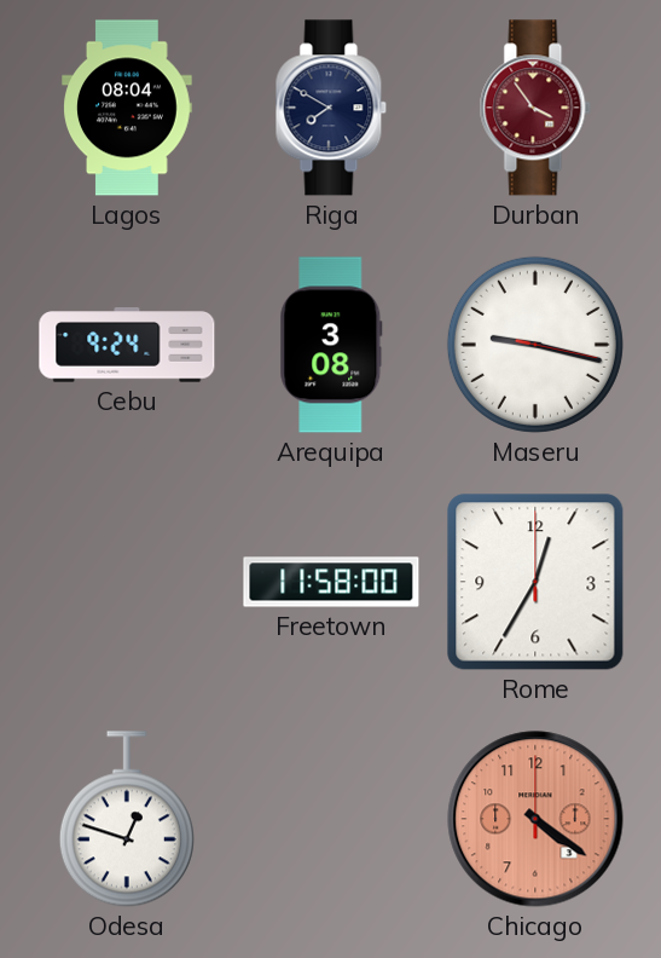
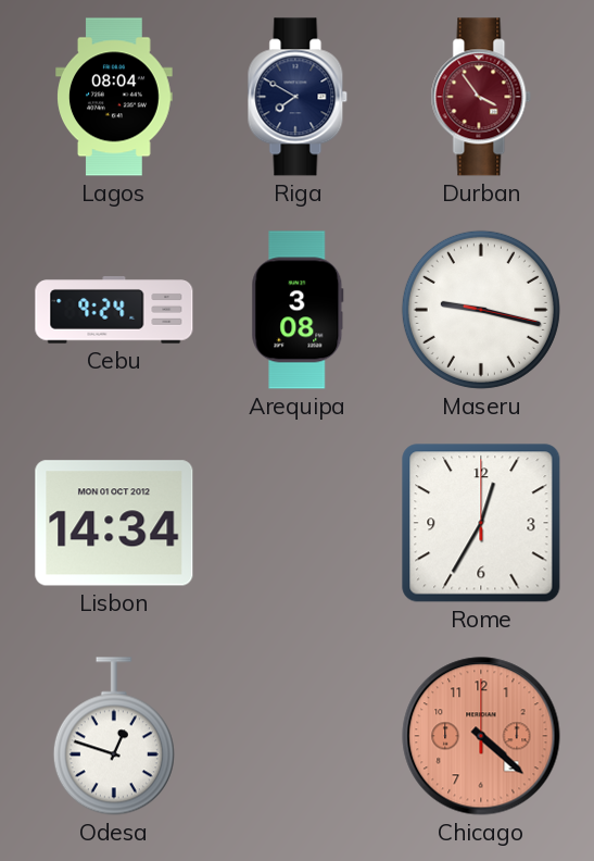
Lisbon: none -> 14:34
Freetown: 11:58 -> none
Chicago: 4:21 -> 4:22
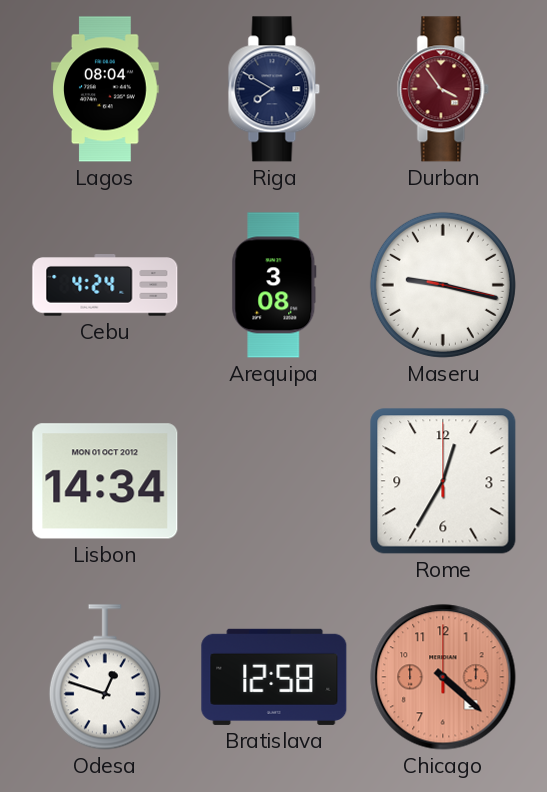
Cebu: 9:24 -> 4:24
Bratislava: none -> 12:58
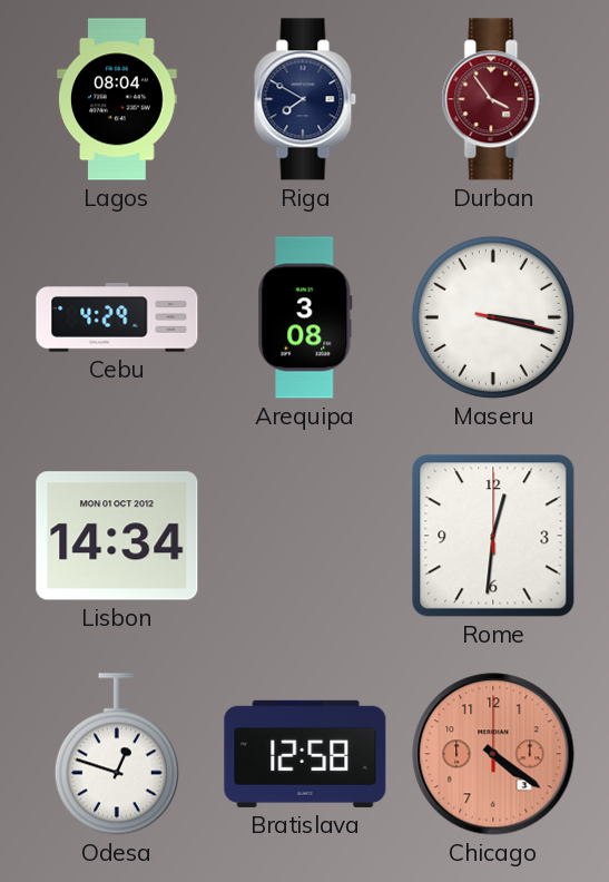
Cebu: 4:24 -> 4:29
Maseru: 9:17 -> 3:17
Rome: 12:35 -> 12:31
Chicago: 4:22 -> 4:21
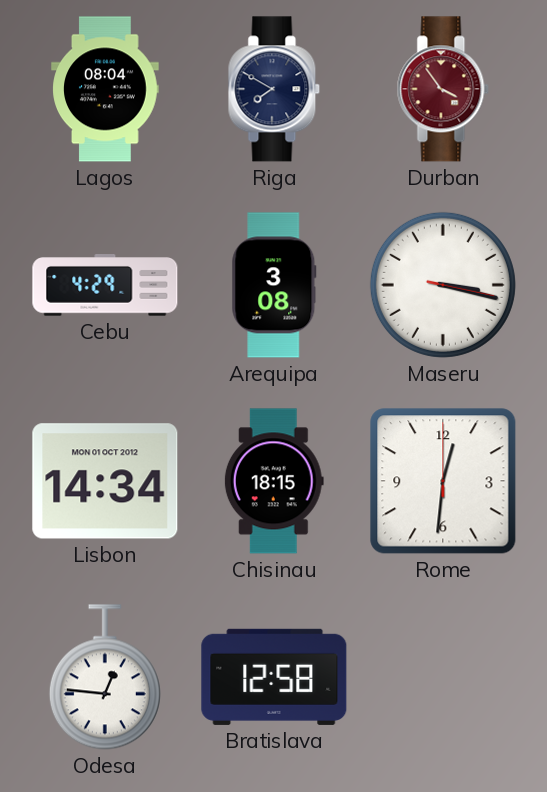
Chisinau: none -> 18:15
Odesa: 12:48 -> 12:46
Chicago: 4:21 -> none
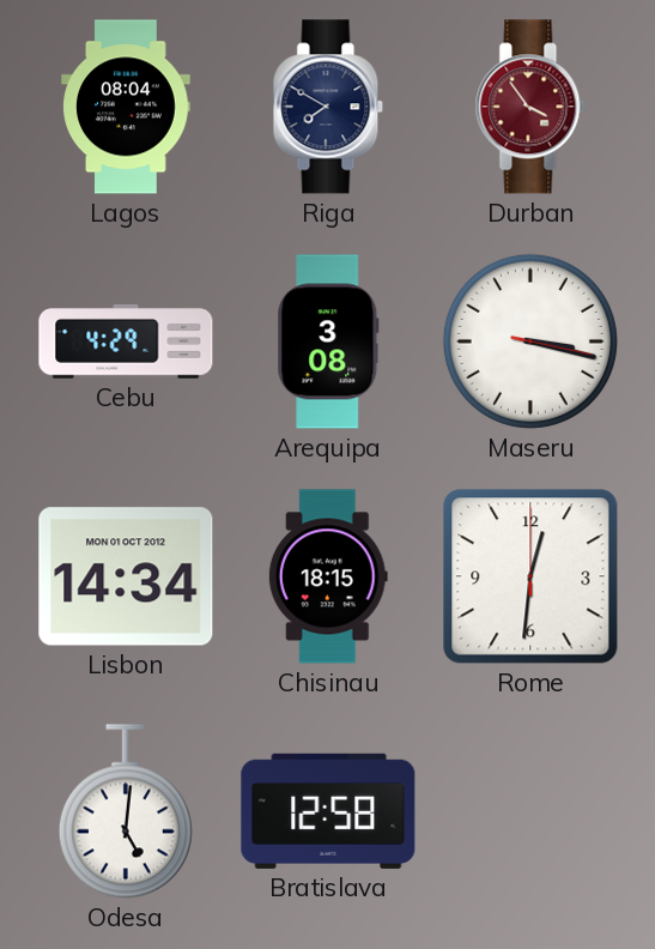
Odesa: 12:46 -> 5:01
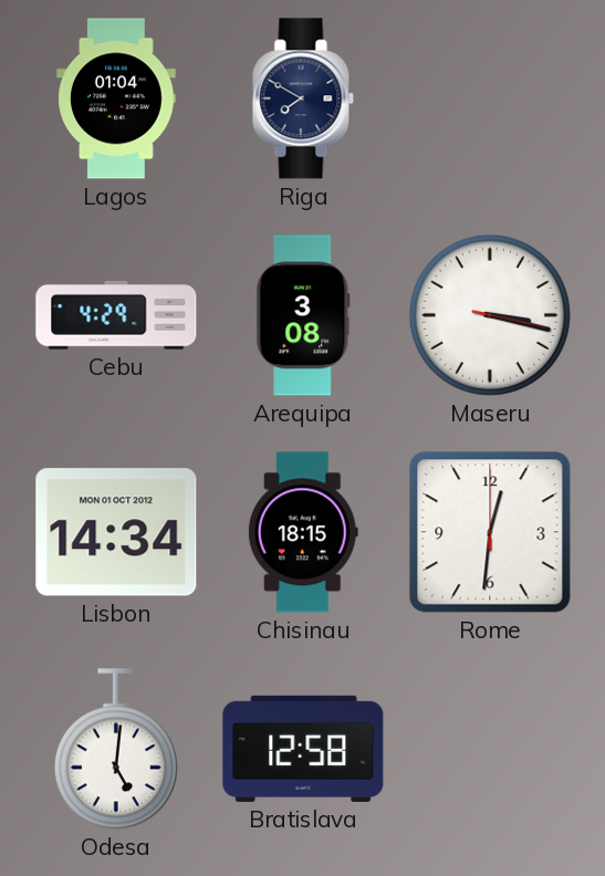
Lagos: 08:04 -> 01:04
Durban: 3:54 -> none
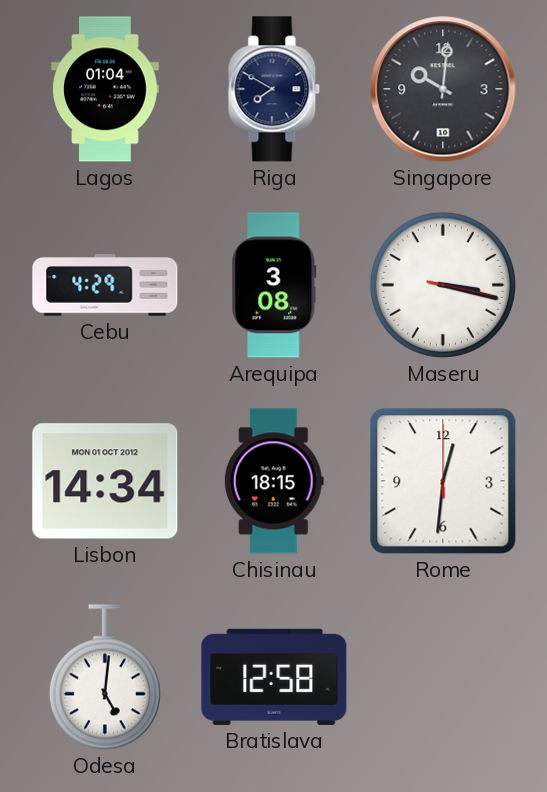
Singapore: none -> 10:01
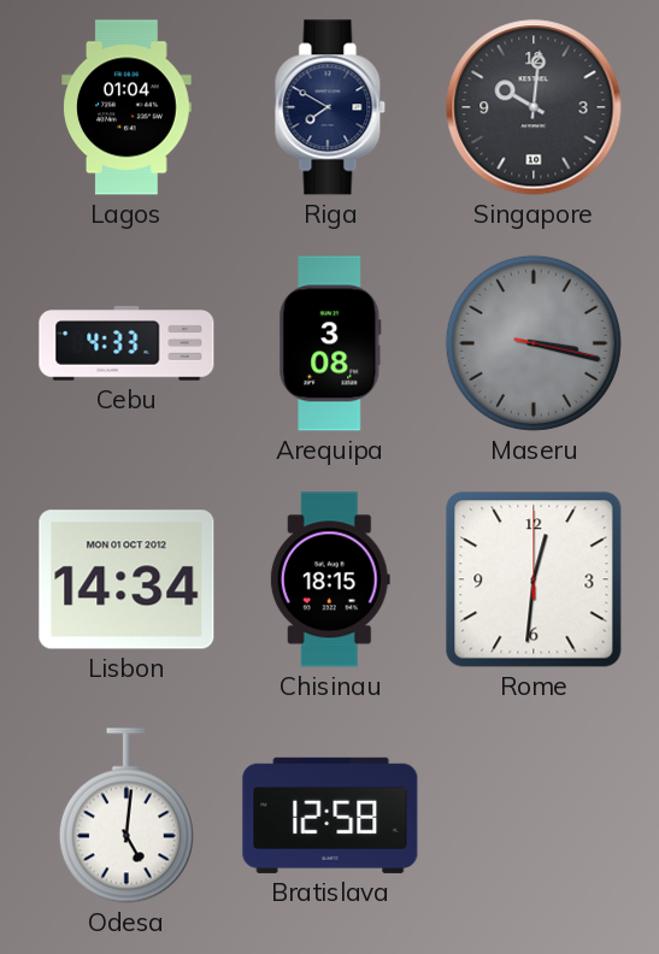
Cebu: 4:29 -> 4:33
Maseru dial: white -> grey
